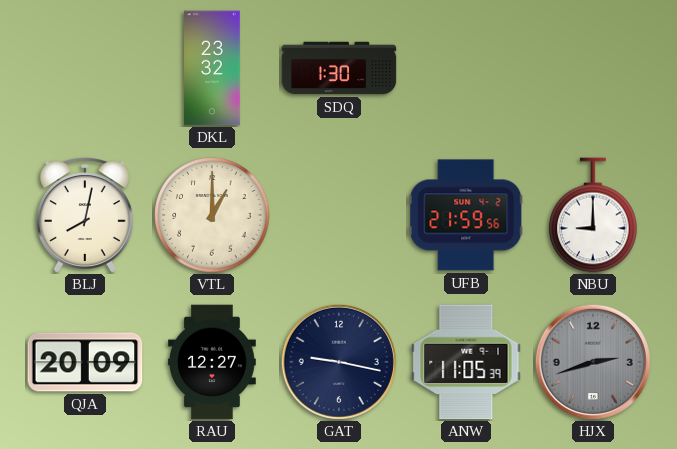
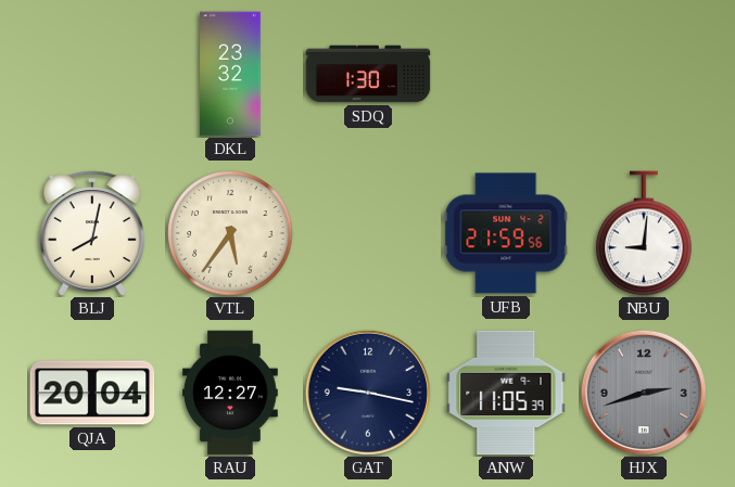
VTL: 1:00 -> 5:36
NBU: 9:00 -> 9:01
QJA: 20:09 -> 20:04
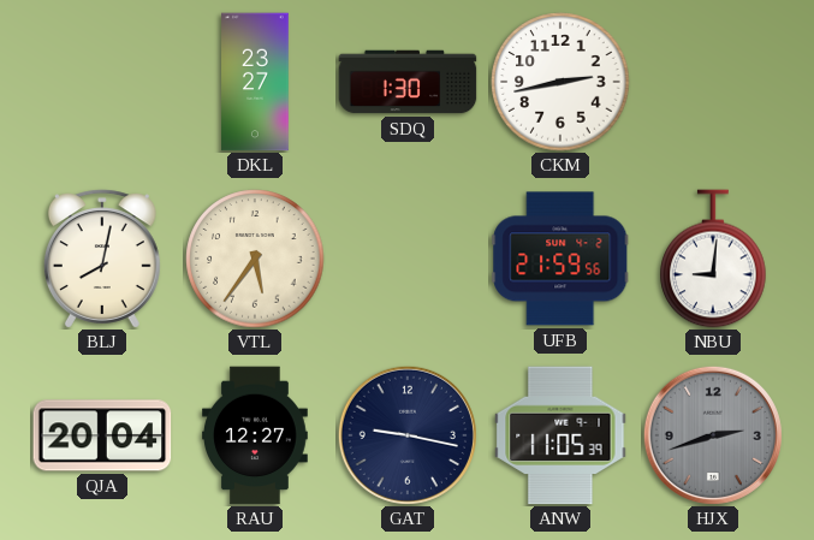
DKL: 23:32 -> 23:27
CKM: none -> 2:43
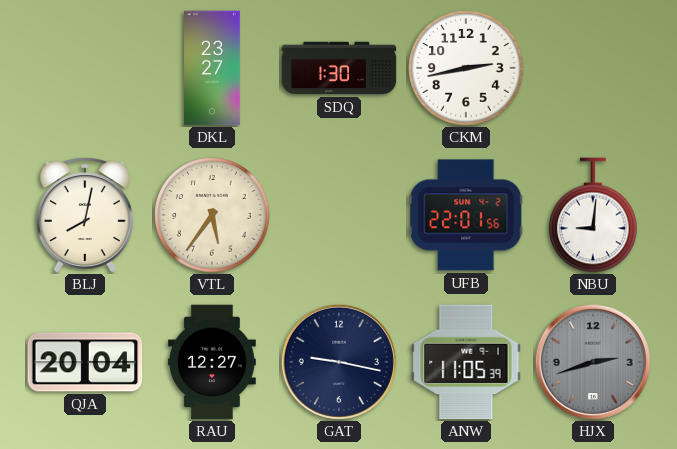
UFB: 21:59 -> 22:01
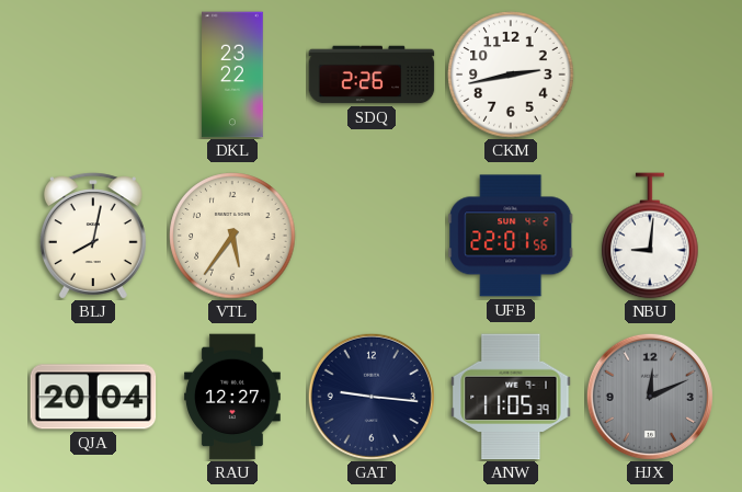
DKL: 23:27 -> 23:22
SDQ: 1:30 -> 2:26
GAT: 9:17 -> 9:16
HJX: 2:42 -> 12:11
